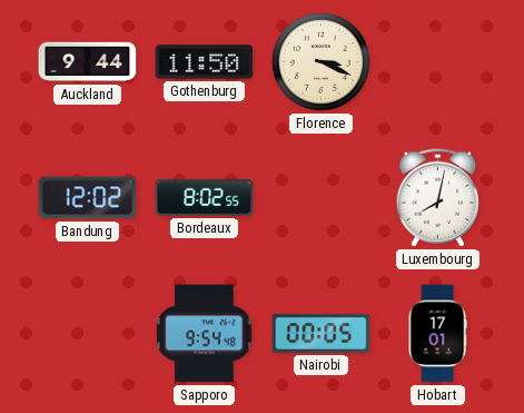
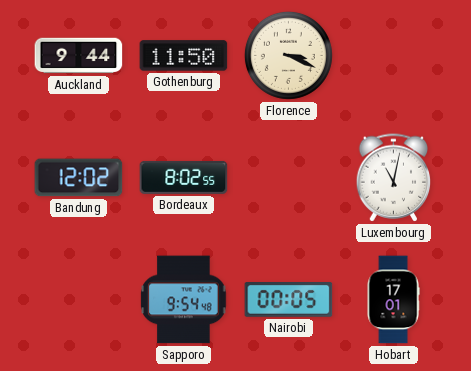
Luxembourg: 8:02 -> 11:02
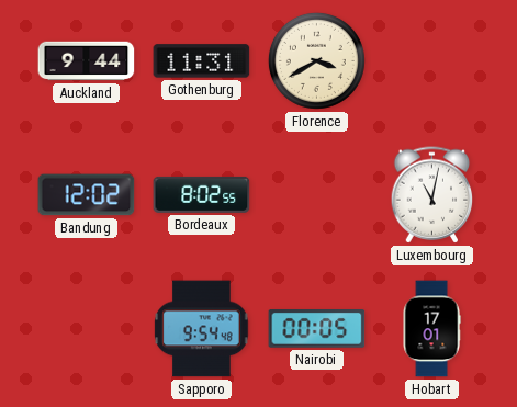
Gothenburg: 11:50 -> 11:31
Florence: 3:19 -> 3:40
